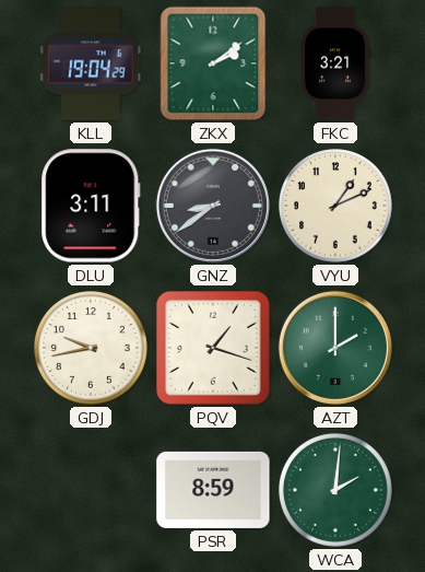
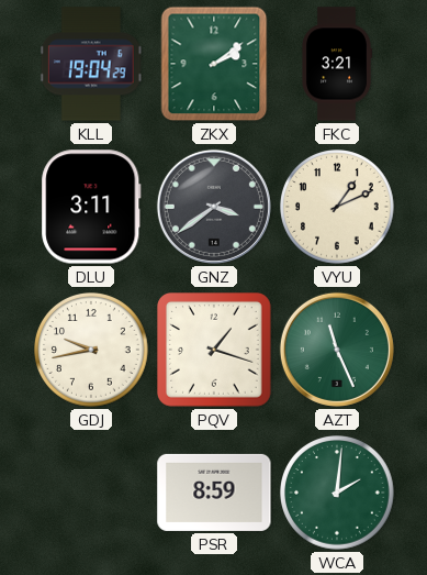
GNZ: 8:39 -> 3:39
AZT: 2:00 -> 11:26
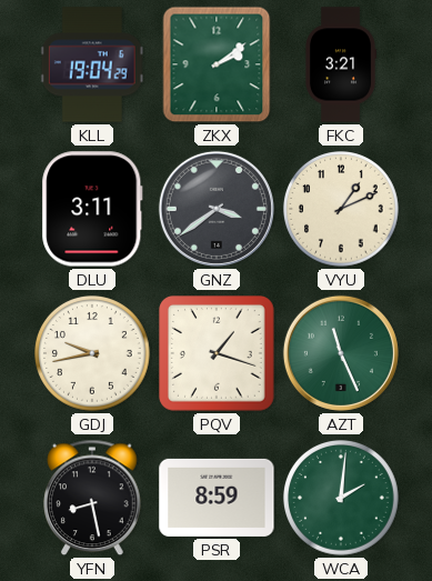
YFN: none -> 8:28
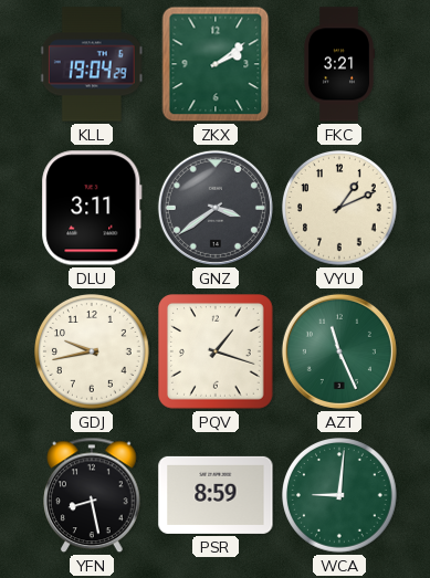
WCA: 2:01 -> 9:01
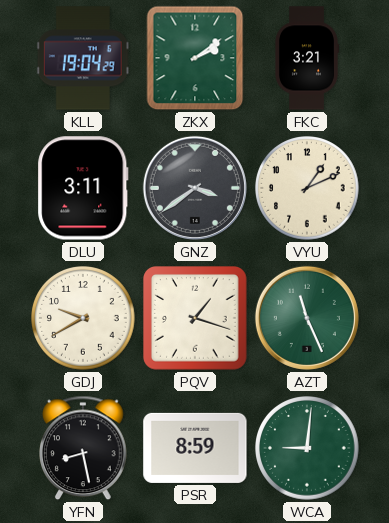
GDJ: 9:43 -> 9:40
